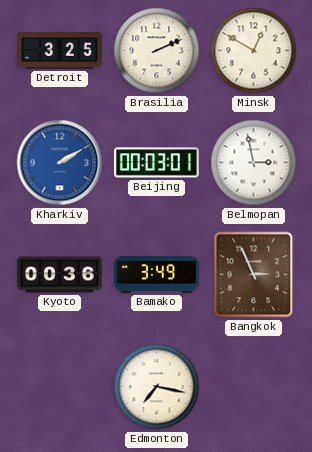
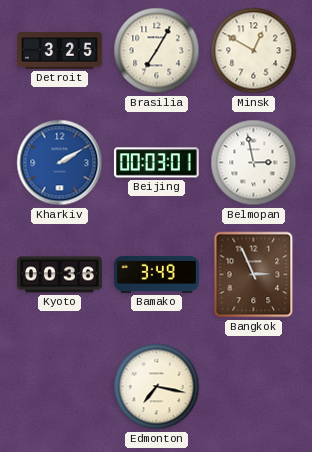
Brasilia: 2:11 -> 7:05
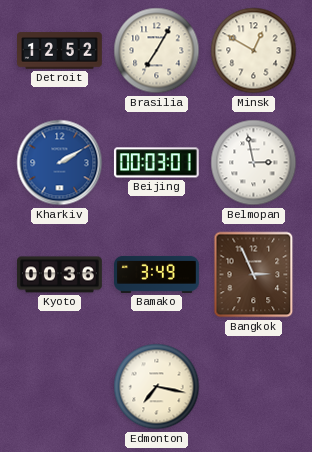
Detroit: 3:25 -> 12:52
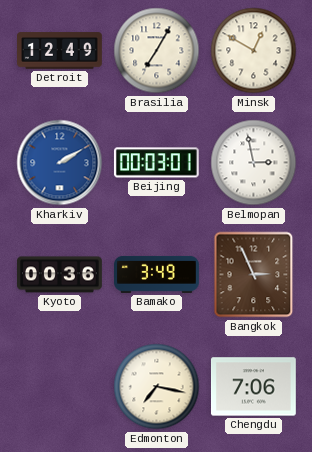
Detroit: 12:52 -> 12:49
Chengdu: none -> 7:06
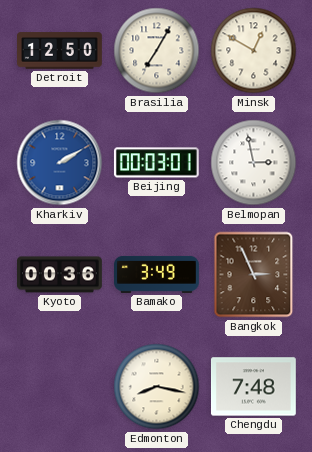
Detroit: 12:49 -> 12:50
Edmonton: 7:17 -> 8:17
Chengdu: 7:06 -> 7:48
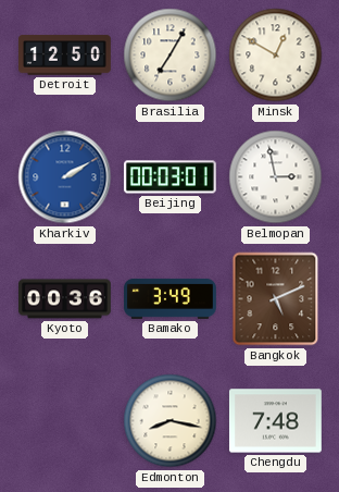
Bangkok: 2:56 -> 5:11
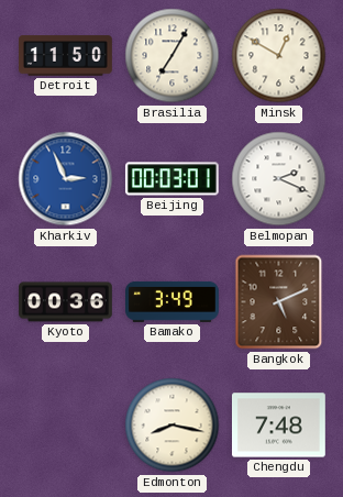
Detroit: 12:50 -> 11:50
Kharkiv: 2:10 -> 2:56
Belmopan: 2:58 -> 2:19
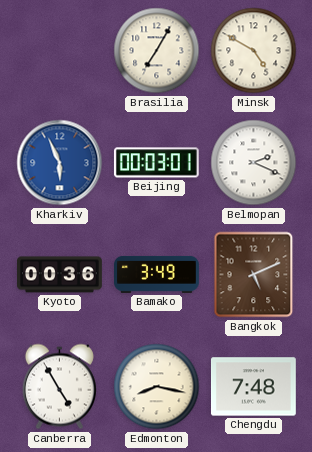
Detroit: 11:50 -> none
Minsk: 12:50 -> 4:50
Kharkiv: 2:56 -> 5:56
Canberra: none -> 4:55
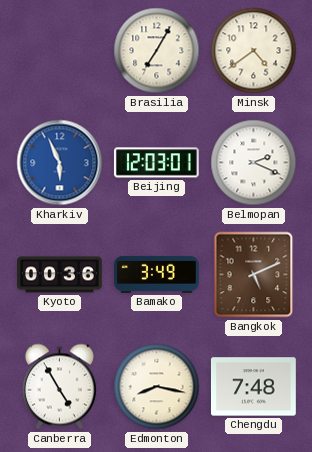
Minsk: 4:50 -> 4:39
Beijing: 00:03 -> 12:03
